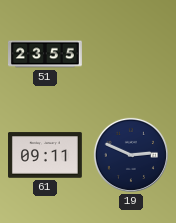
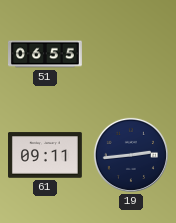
51: 23:55 -> 06:55
19: 2:49 -> 2:44
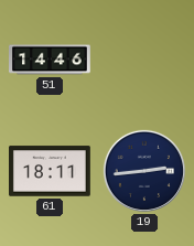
51: 06:55 -> 14:46
61: 09:11 -> 18:11
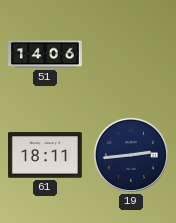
51: 14:46 -> 14:06
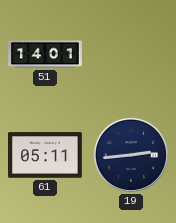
51: 14:06 -> 14:01
61: 18:11 -> 05:11
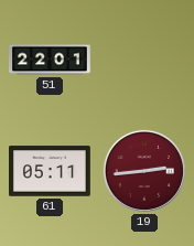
51: 14:01 -> 22:01
19 dial: navy -> burgundy
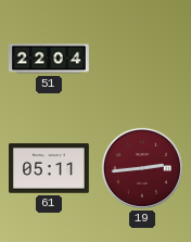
51: 22:01 -> 22:04
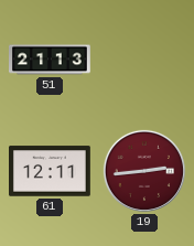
51: 22:04 -> 21:13
61: 05:11 -> 12:11
